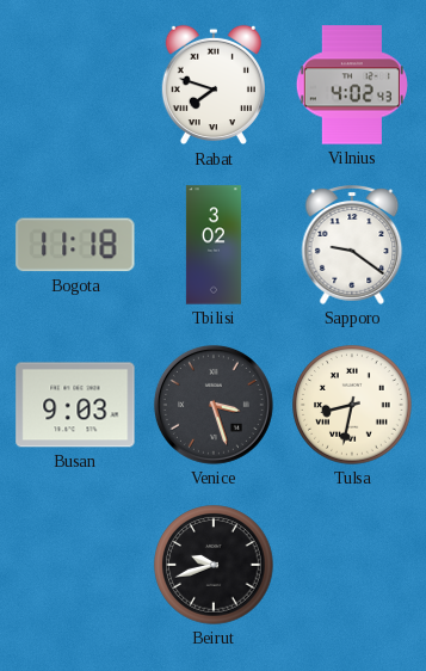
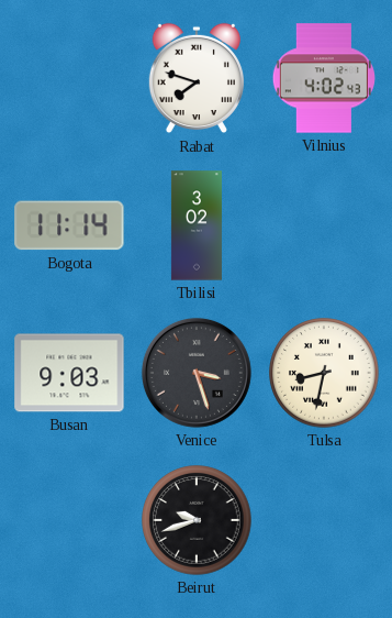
Bogota: 11:18 -> 11:14
Sapporo: 9:21 -> none
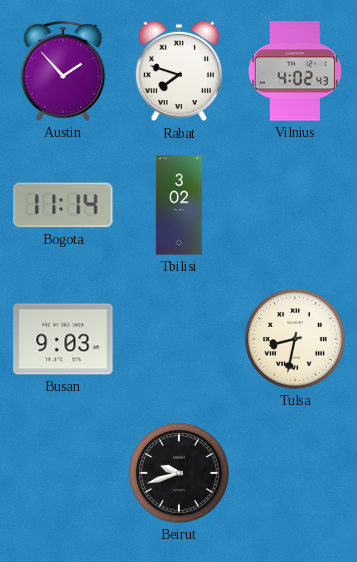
Austin: none -> 1:53
Venice: 3:27 -> none
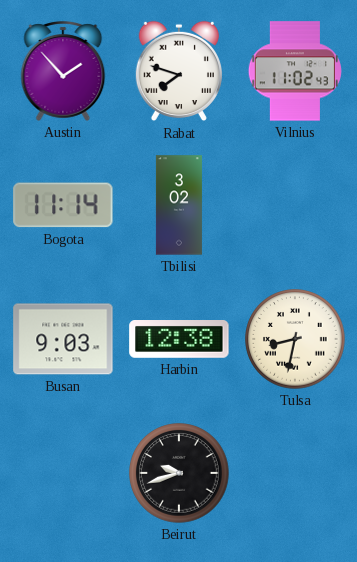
Vilnius: 4:02 -> 11:02
Harbin: none -> 12:38
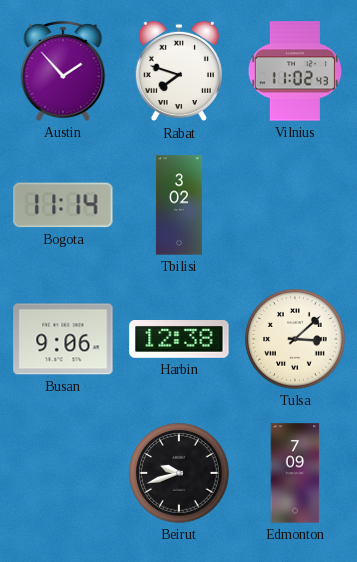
Busan: 9:03 -> 9:06
Tulsa: 8:32 -> 3:08
Edmonton: none -> 7:09
